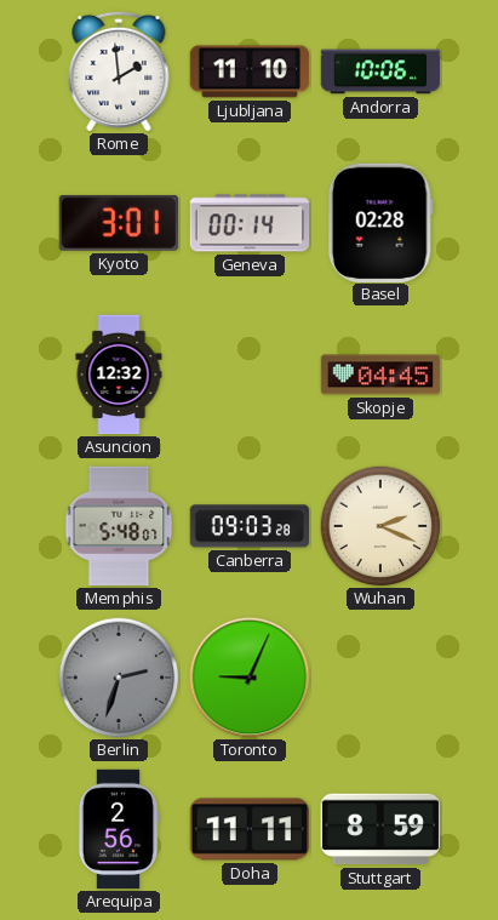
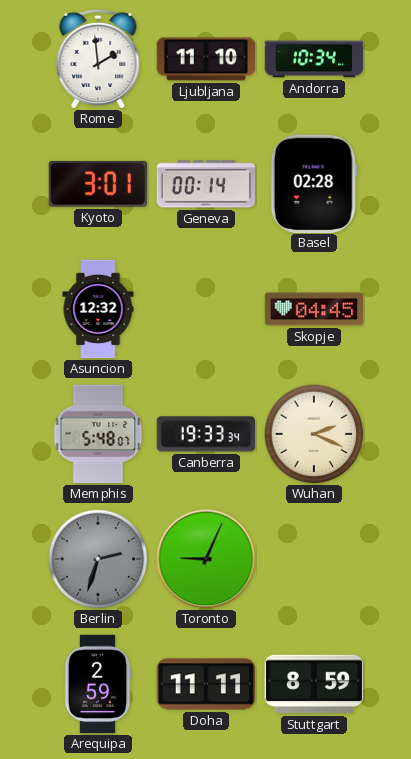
Andorra: 10:06 -> 10:34
Canberra: 09:03 -> 19:33
Arequipa: 2:56 -> 2:59
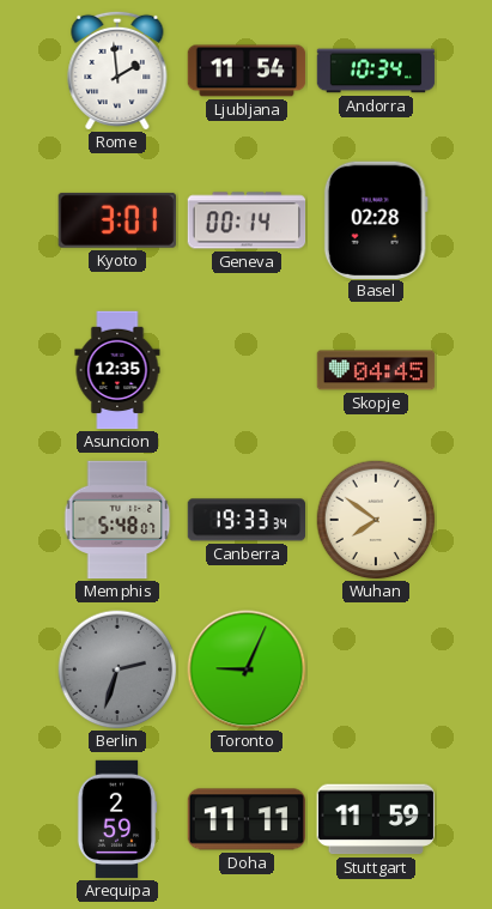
Ljubljana: 11:10 -> 11:54
Asuncion: 12:32 -> 12:35
Wuhan: 2:19 -> 7:51
Stuttgart: 8:59 -> 11:59
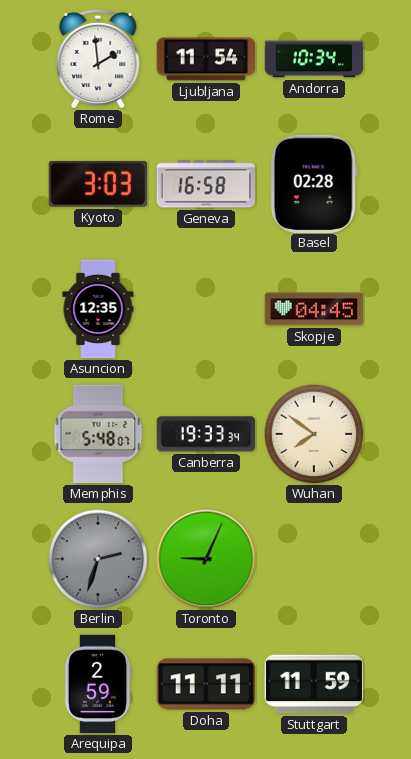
Kyoto: 3:01 -> 3:03
Geneva: 00:14 -> 16:58
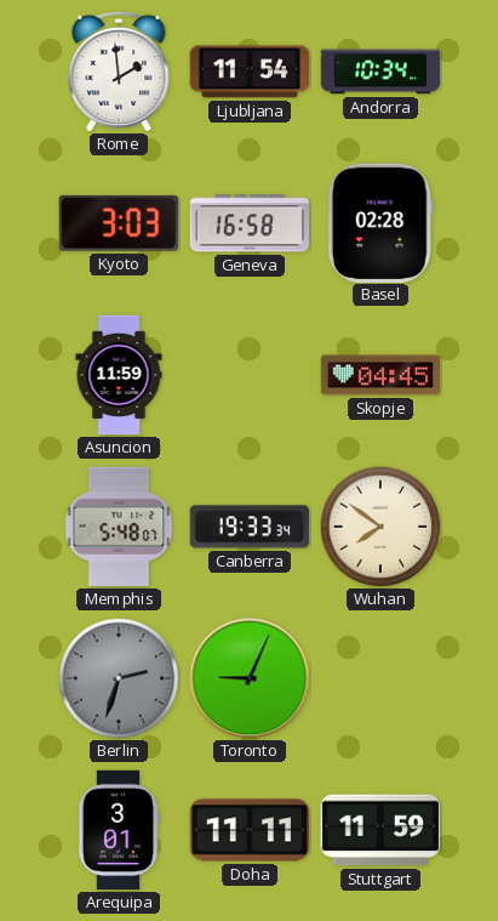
Asuncion: 12:35 -> 11:59
Arequipa: 2:59 -> 3:01
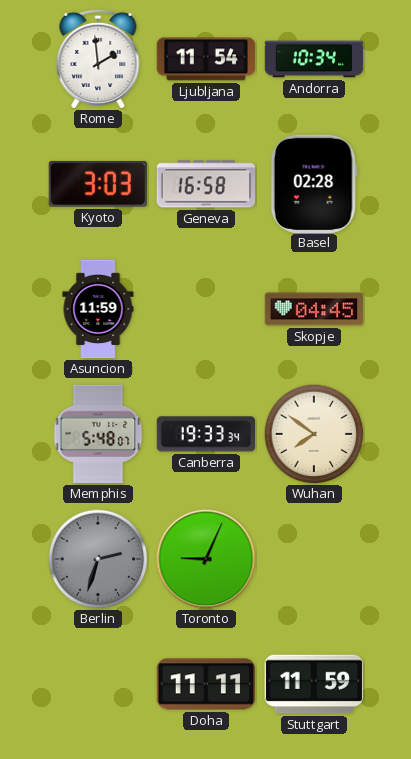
Arequipa: 3:01 -> none
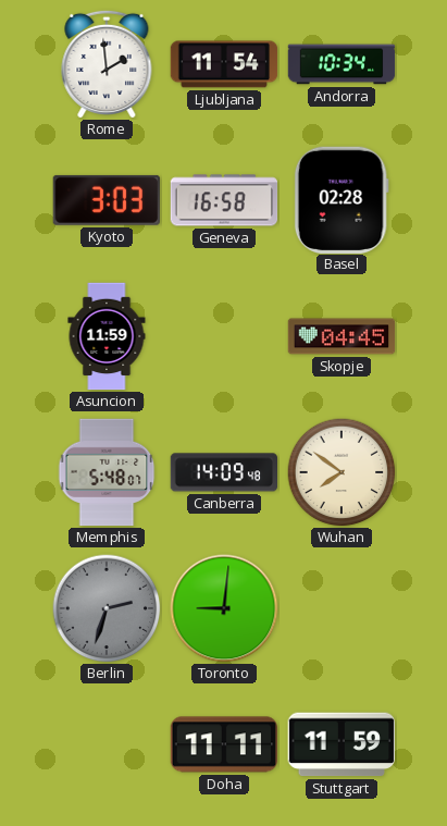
Canberra: 19:33 -> 14:09
Toronto: 9:04 -> 9:01
